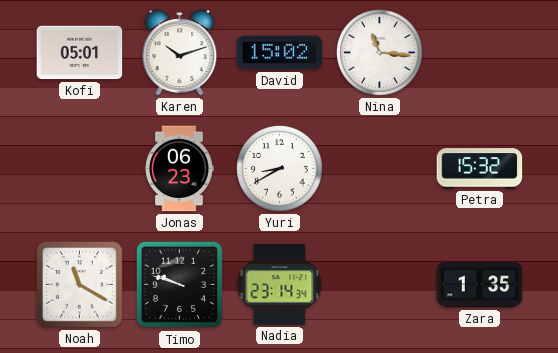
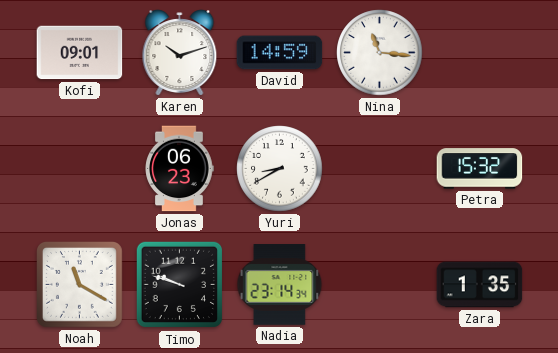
Kofi: 05:01 -> 09:01
David: 15:02 -> 14:59
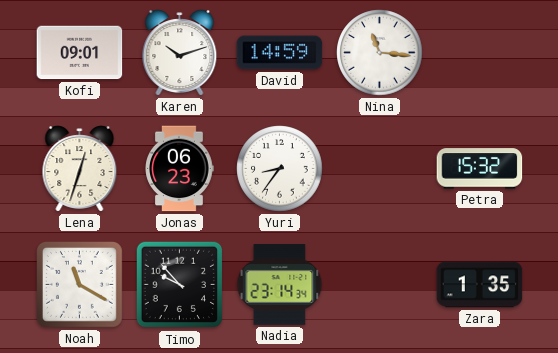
Lena: none -> 12:33
Yuri: 8:40 -> 8:36
Timo: 9:48 -> 9:53
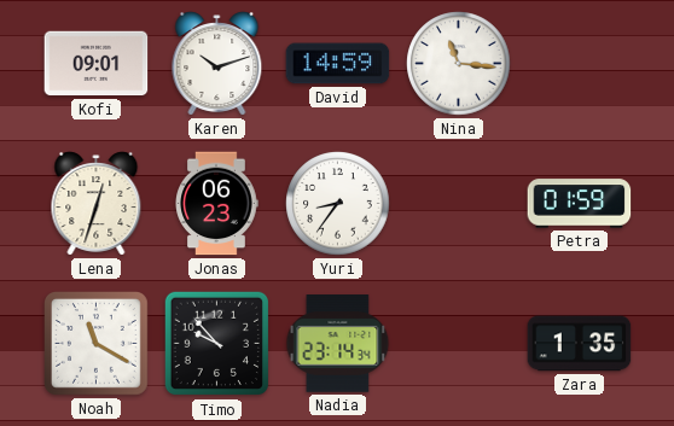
Petra: 15:32 -> 01:59
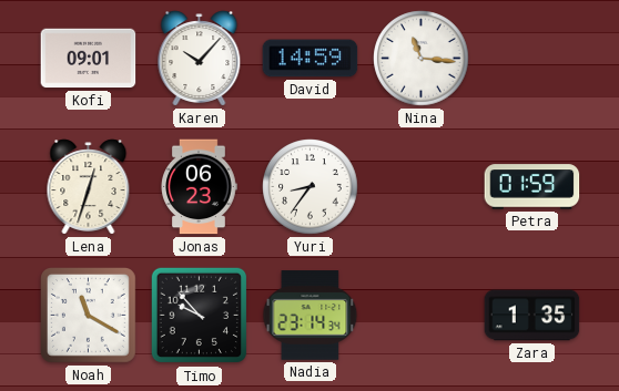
Karen: 10:12 -> 10:07
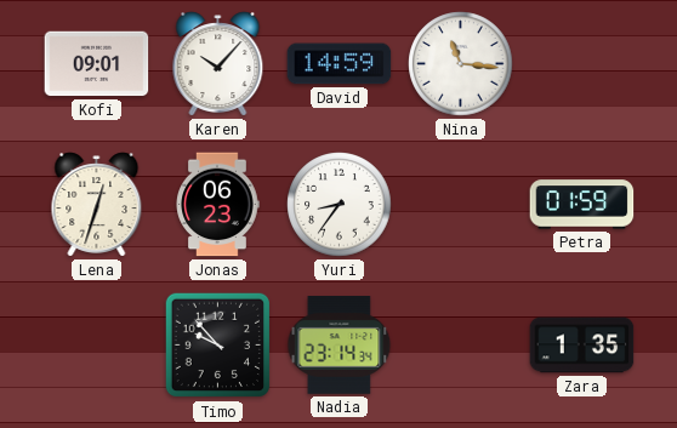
Noah: 11:20 -> none
